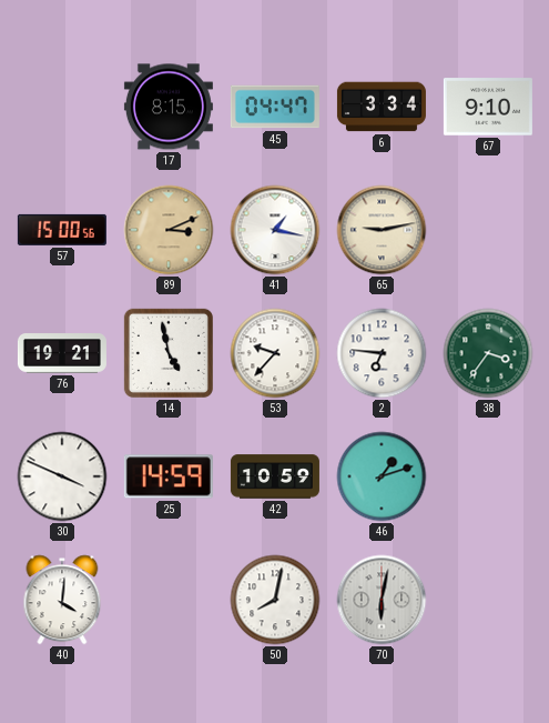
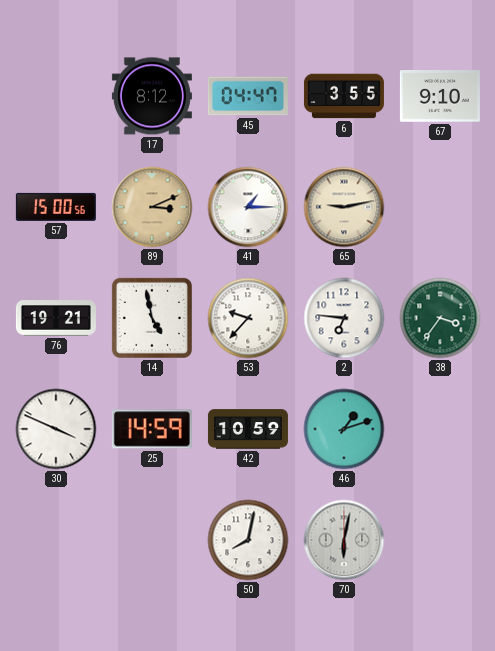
17: 8:15 -> 8:12
6: 3:34 -> 3:55
41: 1:17 -> 1:15
40: 4:01 -> none
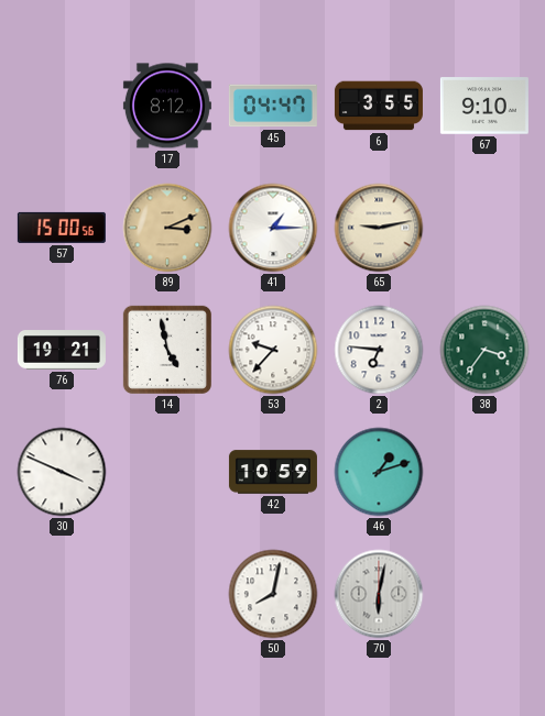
25: 14:59 -> none
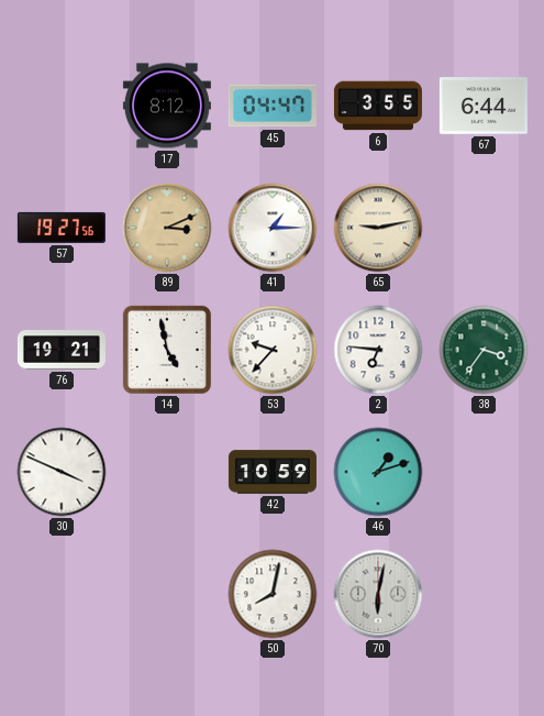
67: 9:10 -> 6:44
57: 15:00 -> 19:27
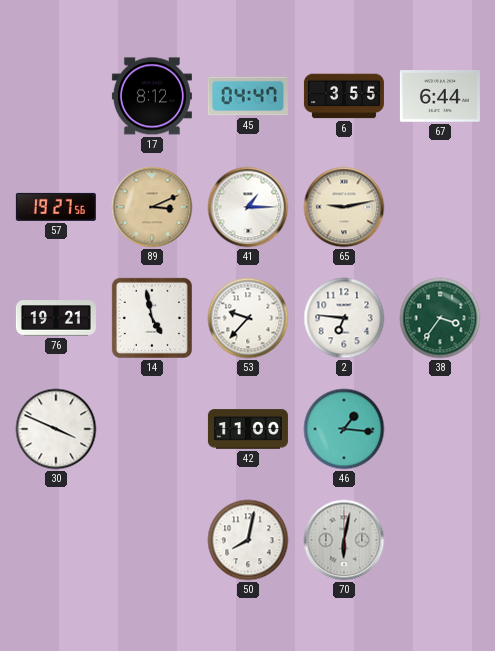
42: 10:59 -> 11:00
46: 1:12 -> 1:16
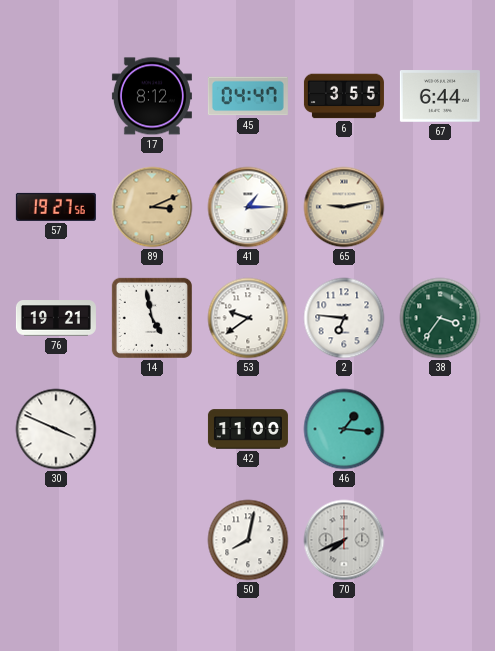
53: 9:37 -> 9:39
70: 6:02 -> 7:41
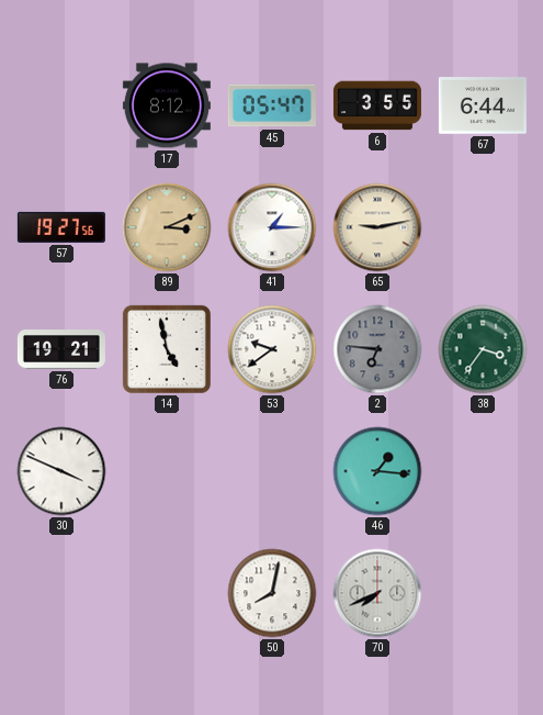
45: 04:47 -> 05:47
2 dial: white -> grey
42: 11:00 -> none
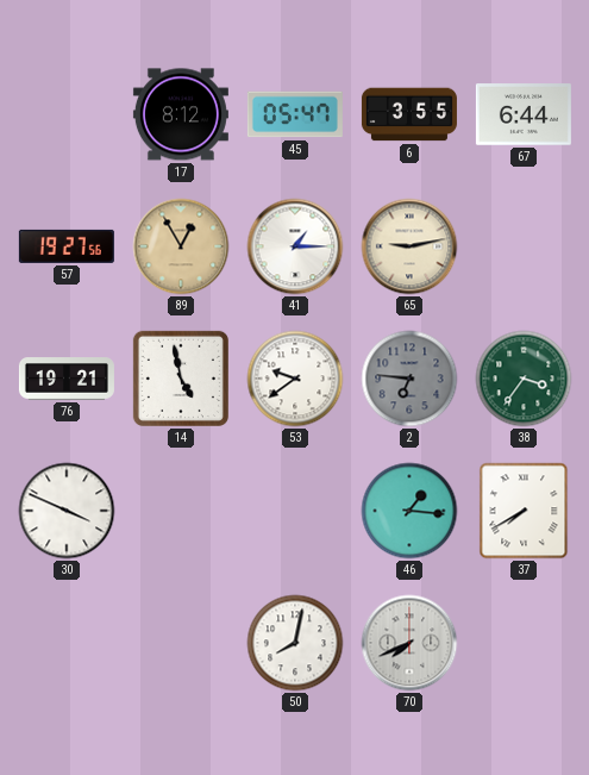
89: 3:11 -> 12:55
37: none -> 7:40
